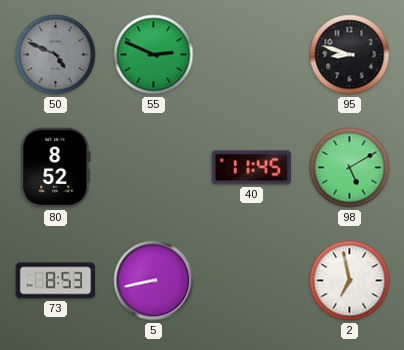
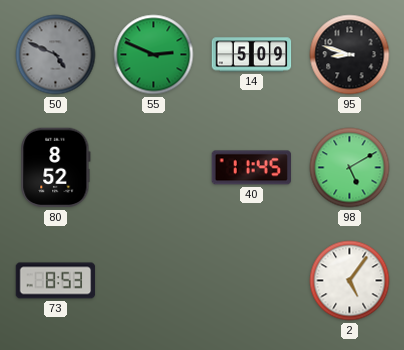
14: none -> 5:09
5: 8:43 -> none
2: 6:58 -> 5:06
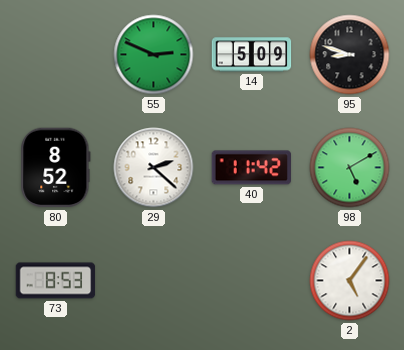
50: 4:49 -> none
29: none -> 2:22
40: 11:45 -> 11:42
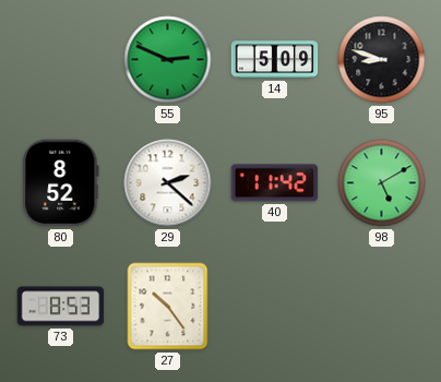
27: none -> 10:24
2: 5:06 -> none
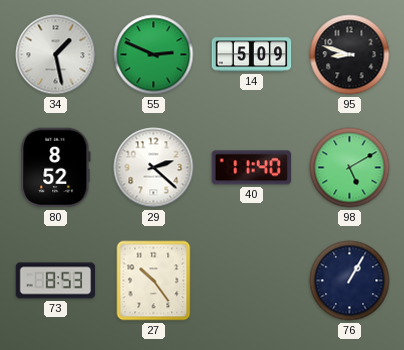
34: none -> 1:28
40: 11:42 -> 11:40
76: none -> 1:05
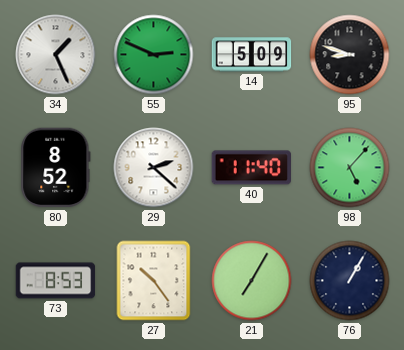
34: 1:28 -> 1:26
98: 5:10 -> 5:07
21: none -> 7:05
